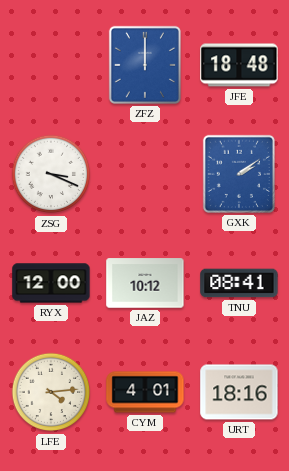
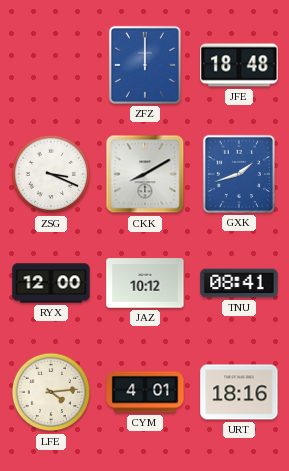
CKK: none -> 8:10
GXK: 2:09 -> 1:42
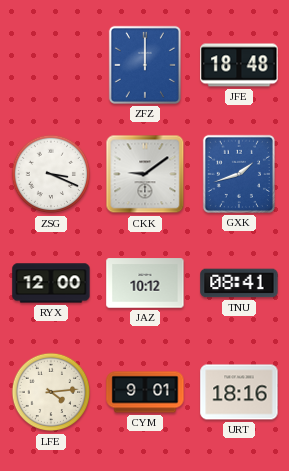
CKK: 8:10 -> 9:09
CYM: 4:01 -> 9:01
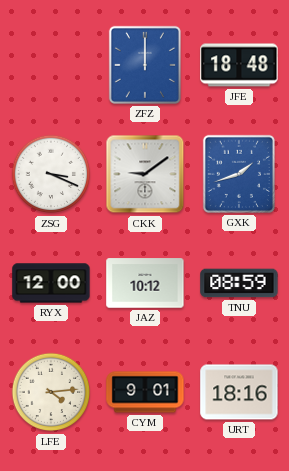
TNU: 08:41 -> 08:59
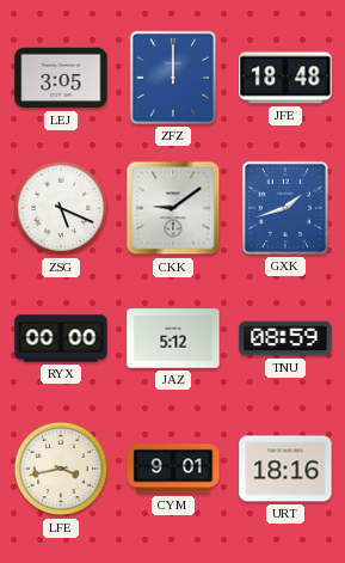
LEJ: none -> 3:05
ZSG: 3:19 -> 5:19
RYX: 12:00 -> 00:00
JAZ: 10:12 -> 5:12
LFE: 4:14 -> 3:43
